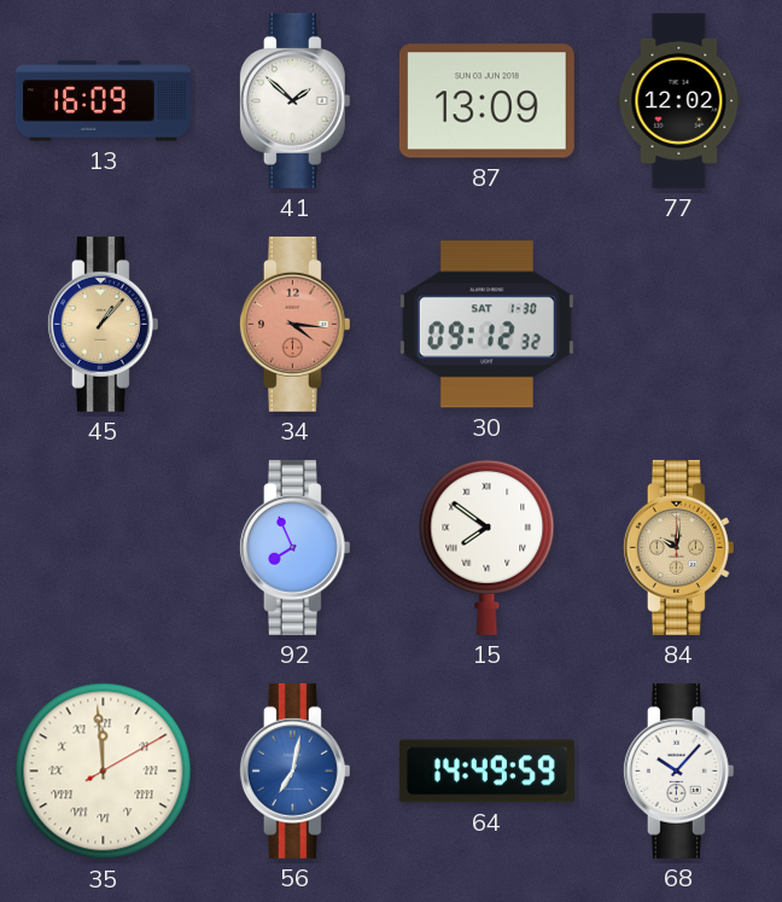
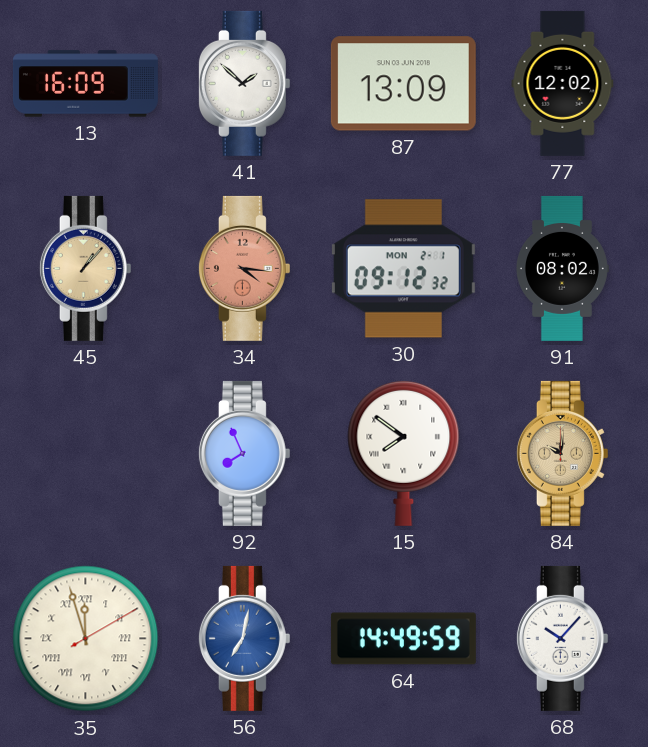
30 date: SAT 1-30 -> MON 2-1
91: none -> 08:02
35: 11:59 -> 11:57
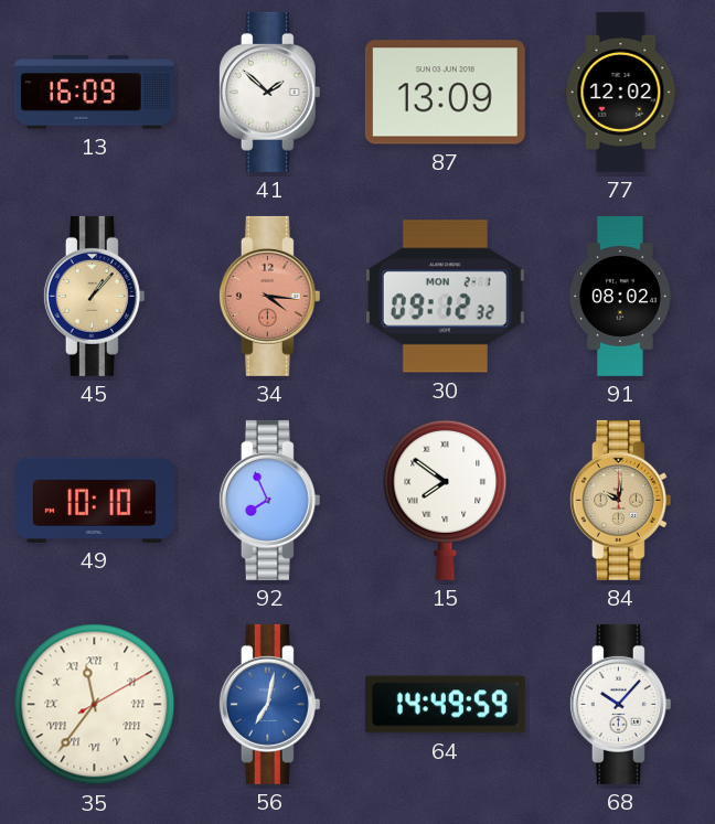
49: none -> 10:10
35: 11:57 -> 11:36
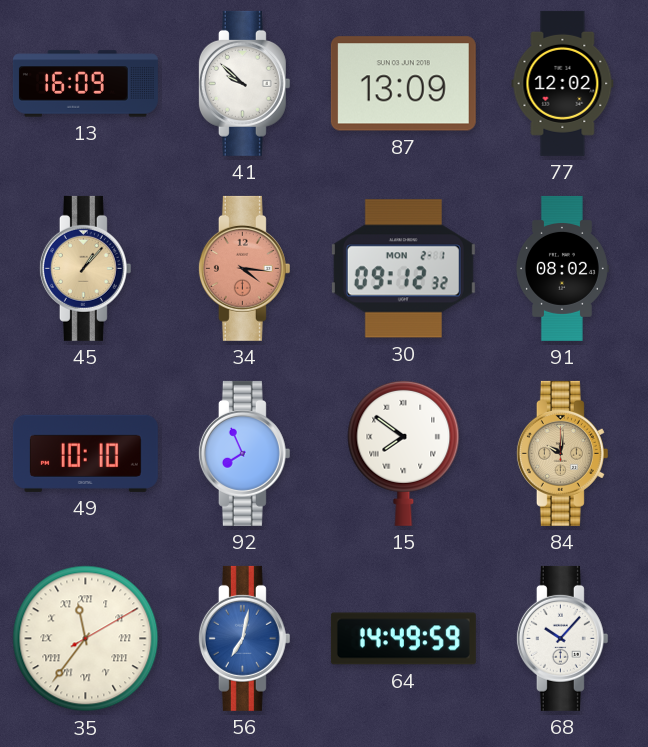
41: 1:52 -> 9:52
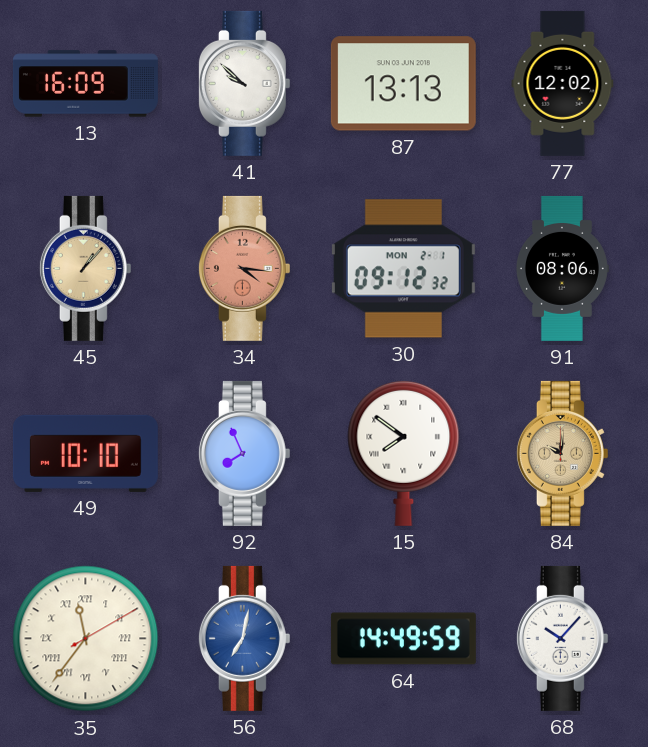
87: 13:09 -> 13:13
91: 08:02 -> 08:06
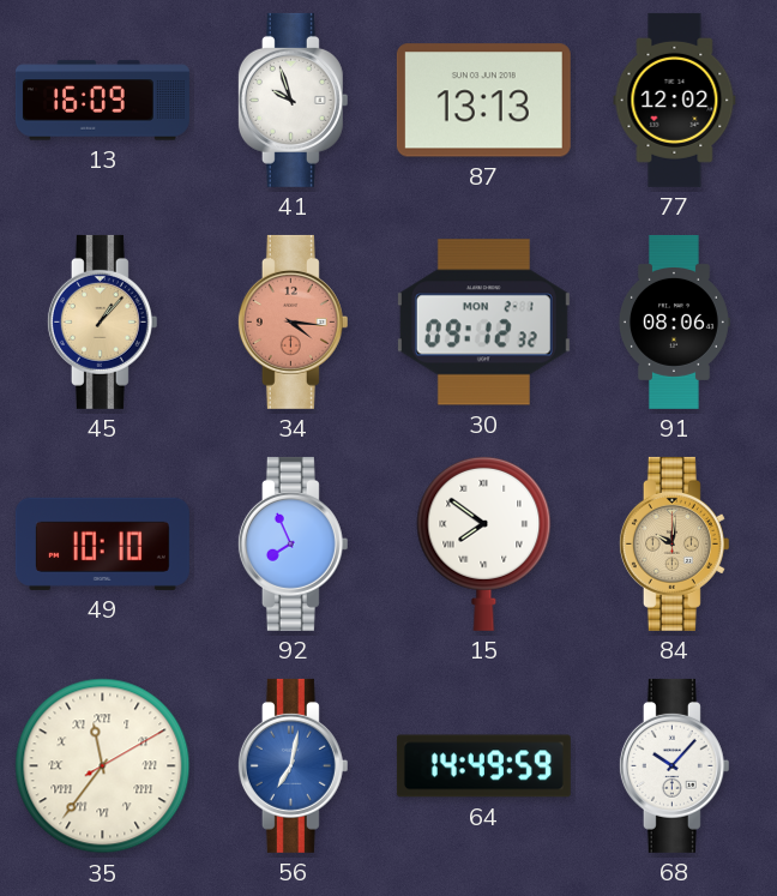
41: 9:52 -> 9:57
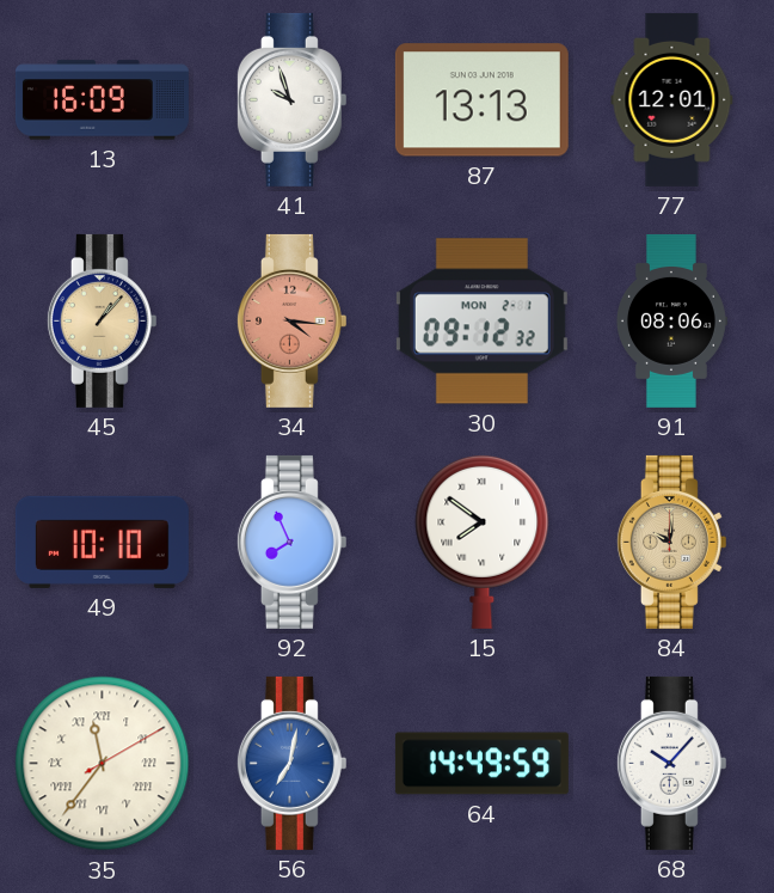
77: 12:02 -> 12:01
